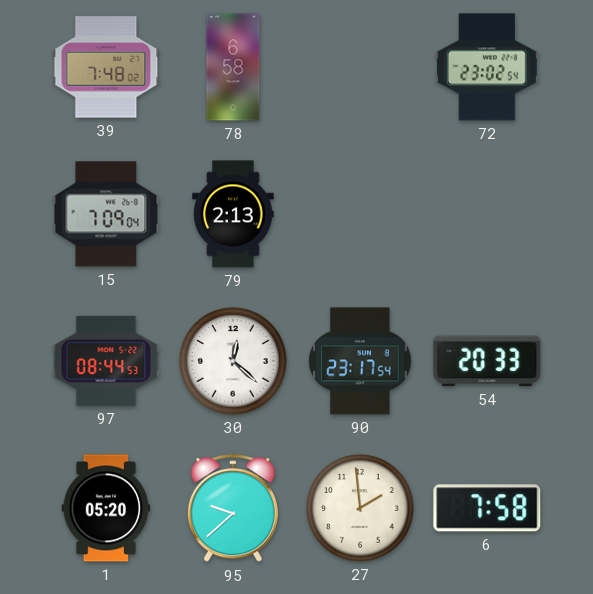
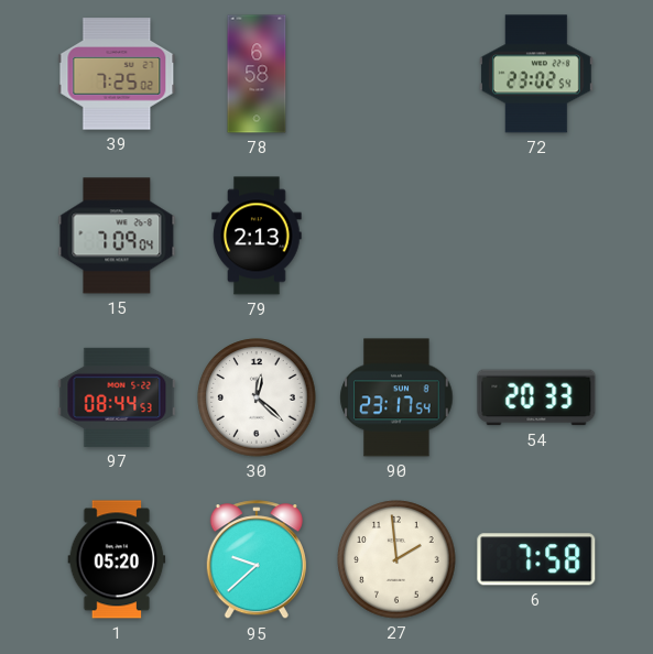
39: 7:48 -> 7:25
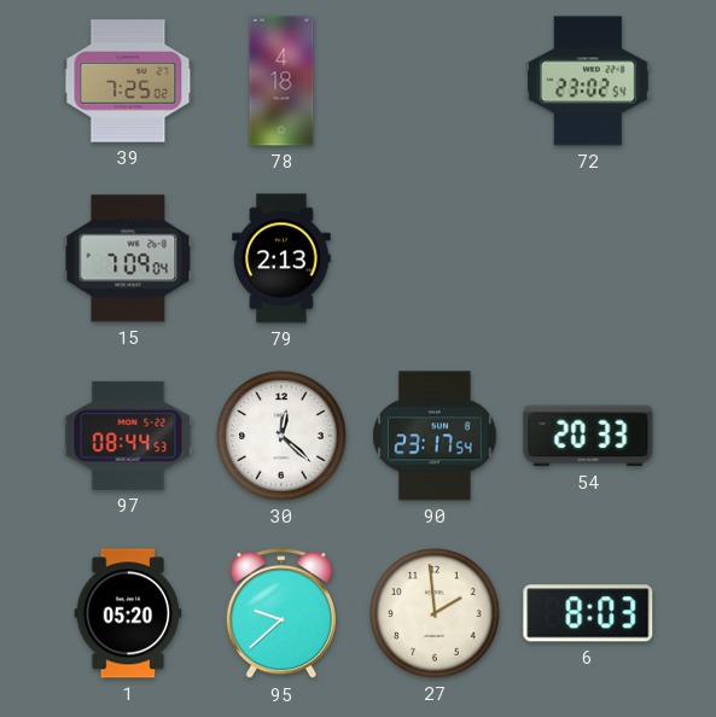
78: 6:58 -> 4:18
6: 7:58 -> 8:03
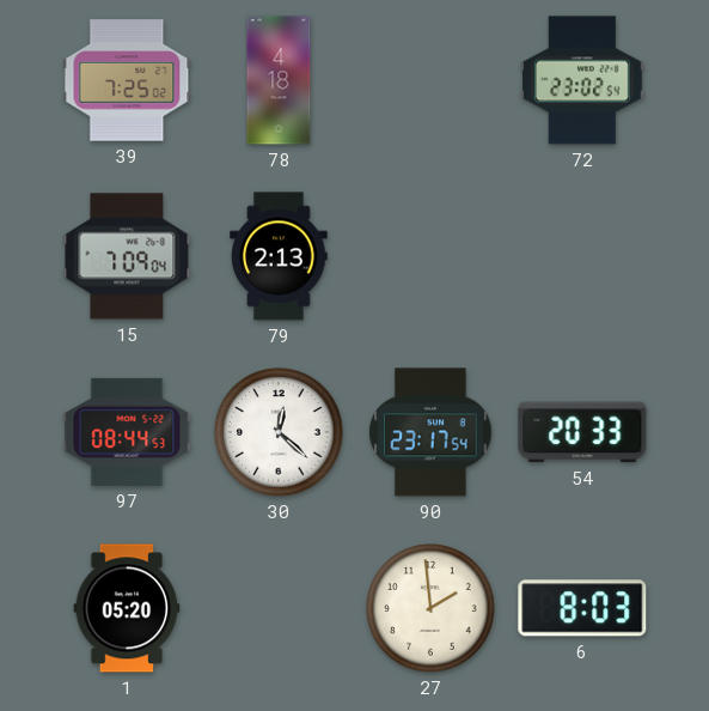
95: 9:38 -> none
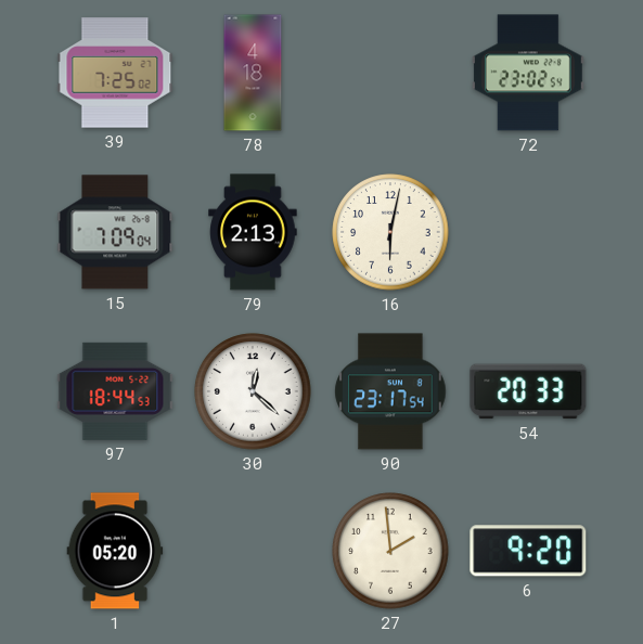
16: none -> 6:02
97: 08:44 -> 18:44
6: 8:03 -> 9:20
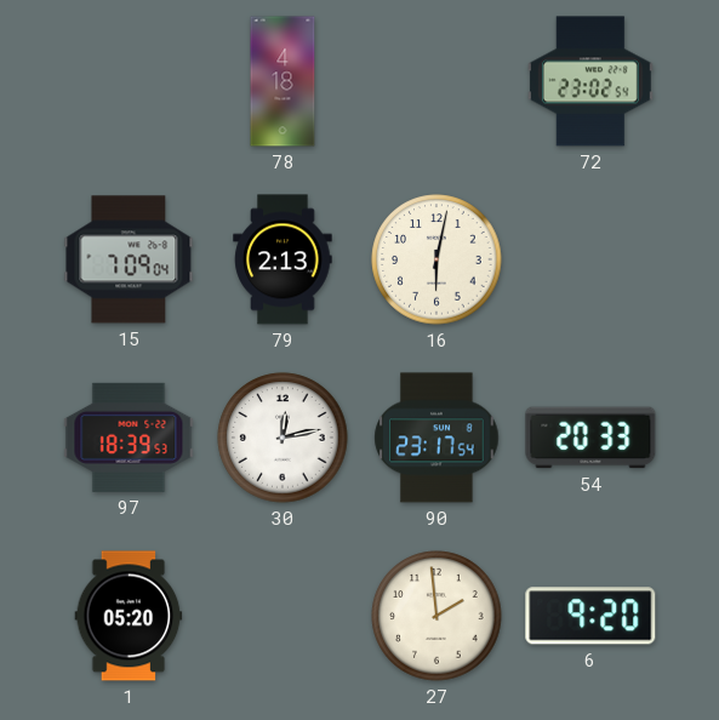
39: 7:25 -> none
97: 18:44 -> 18:39
30: 12:22 -> 12:13
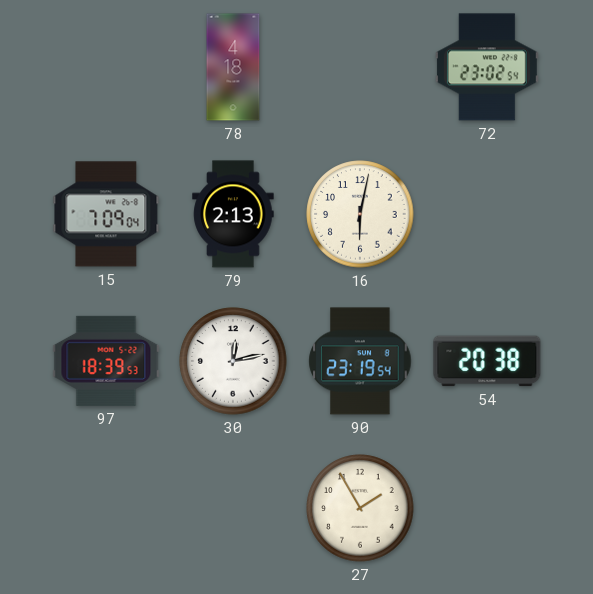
90: 23:17 -> 23:19
54: 20:33 -> 20:38
1: 05:20 -> none
27: 1:59 -> 1:55
6: 9:20 -> none
